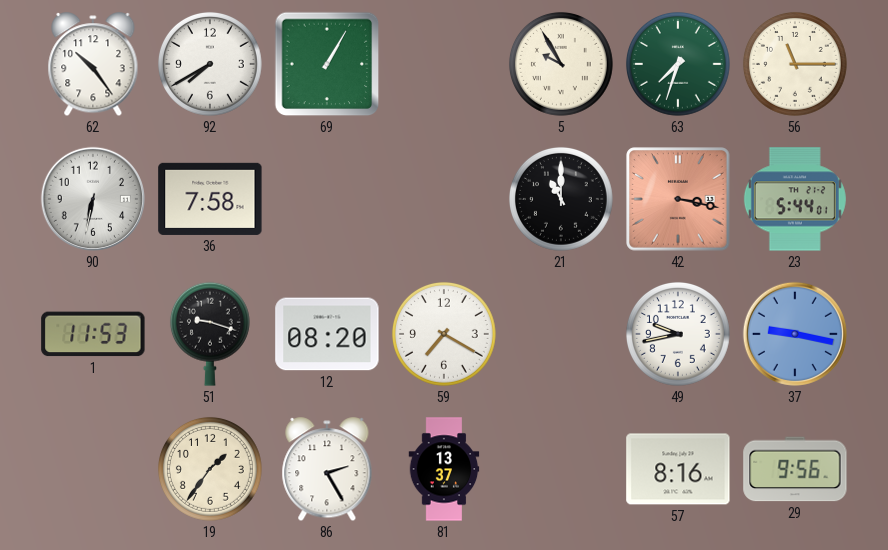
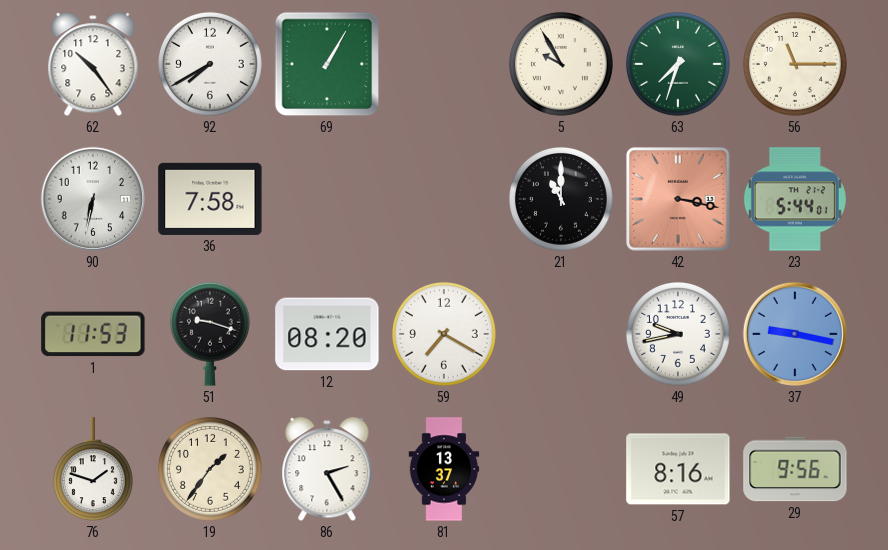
76: none -> 1:48
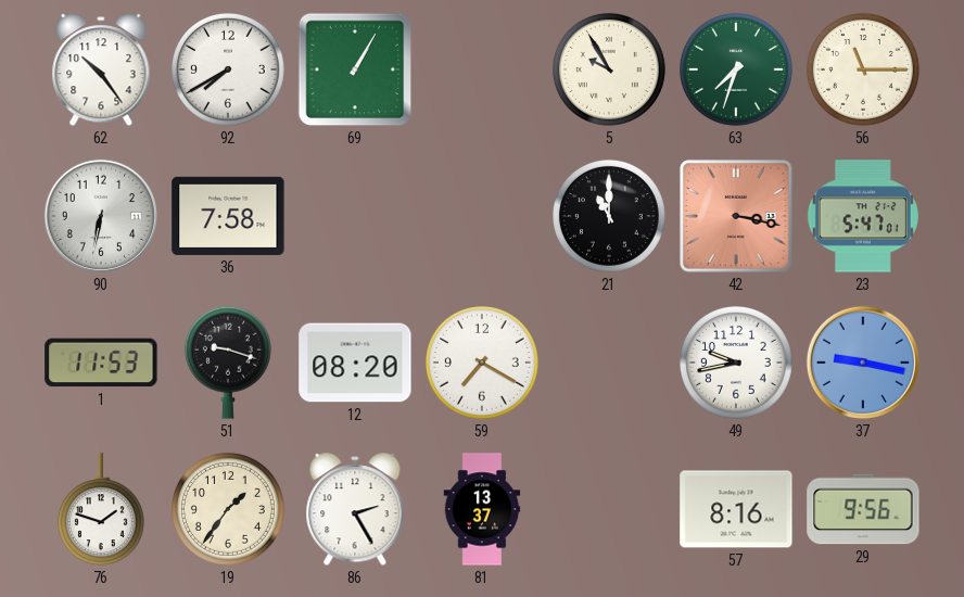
23: 5:44 -> 5:47
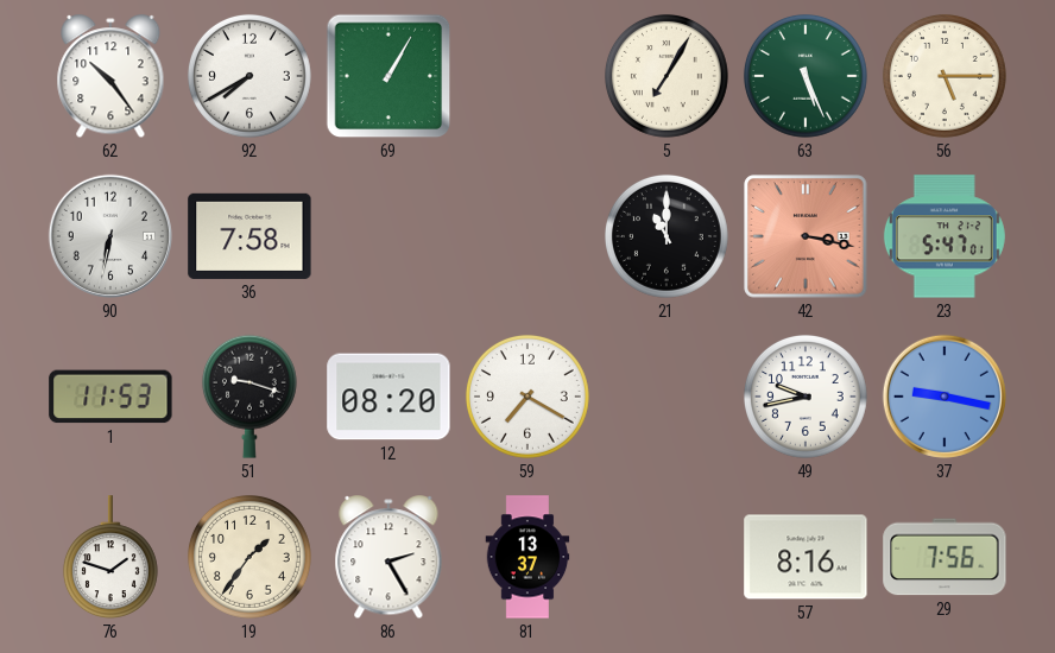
5: 9:55 -> 7:05
63: 7:33 -> 5:26
56: 11:15 -> 5:15
29: 9:56 -> 7:56
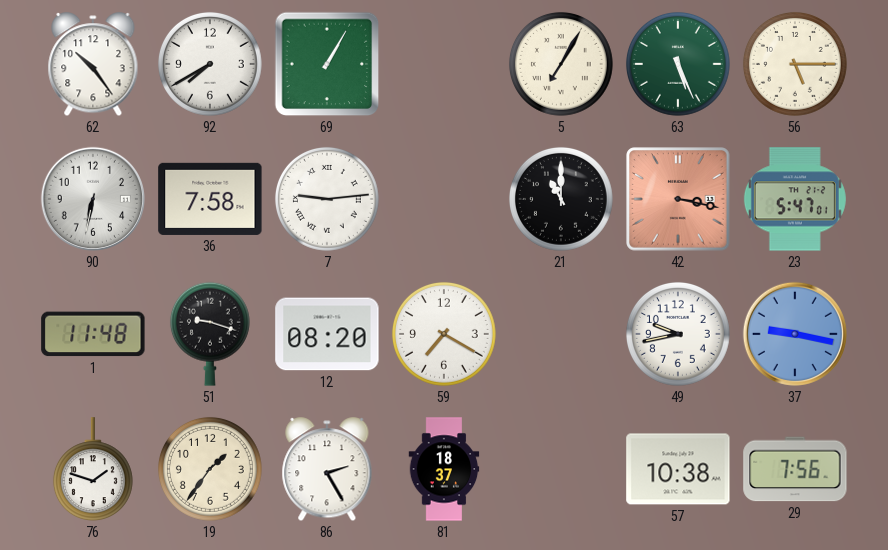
7: none -> 9:14
1: 11:53 -> 11:48
81: 13:37 -> 18:37
57: 8:16 -> 10:38
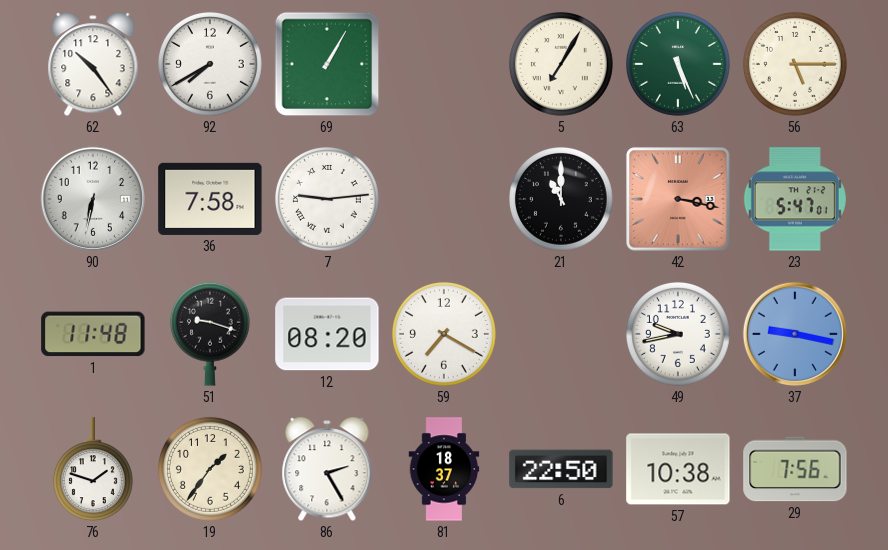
6: none -> 22:50
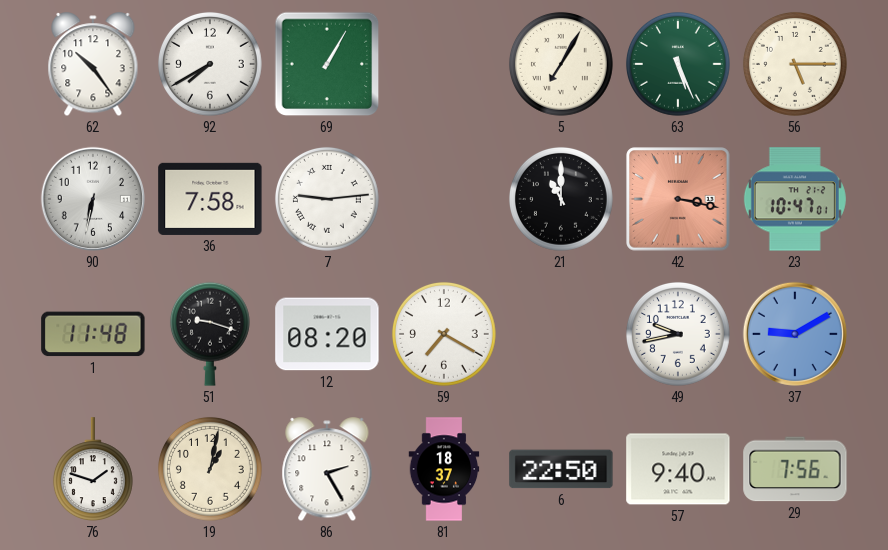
23: 5:47 -> 10:47
37: 9:17 -> 9:10
19: 1:36 -> 1:02
57: 10:38 -> 9:40
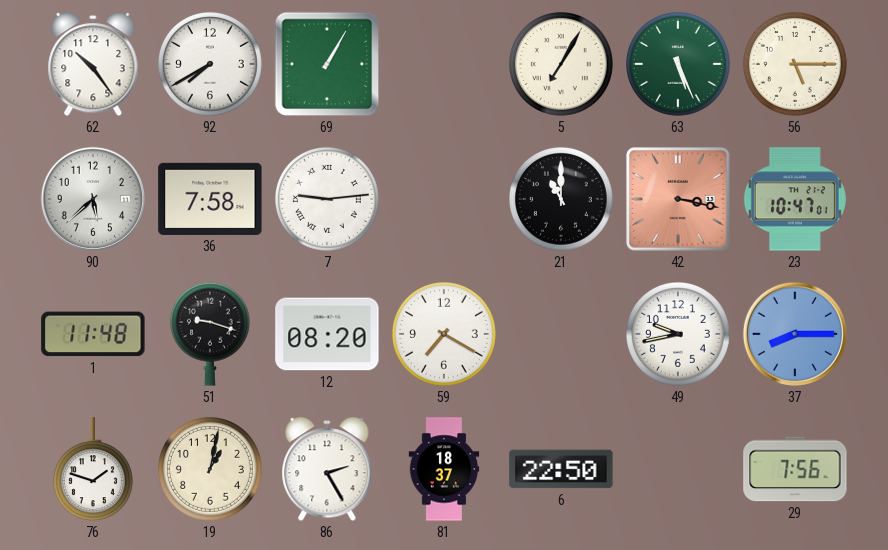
90: 6:32 -> 5:38
37: 9:10 -> 8:15
57: 9:40 -> none
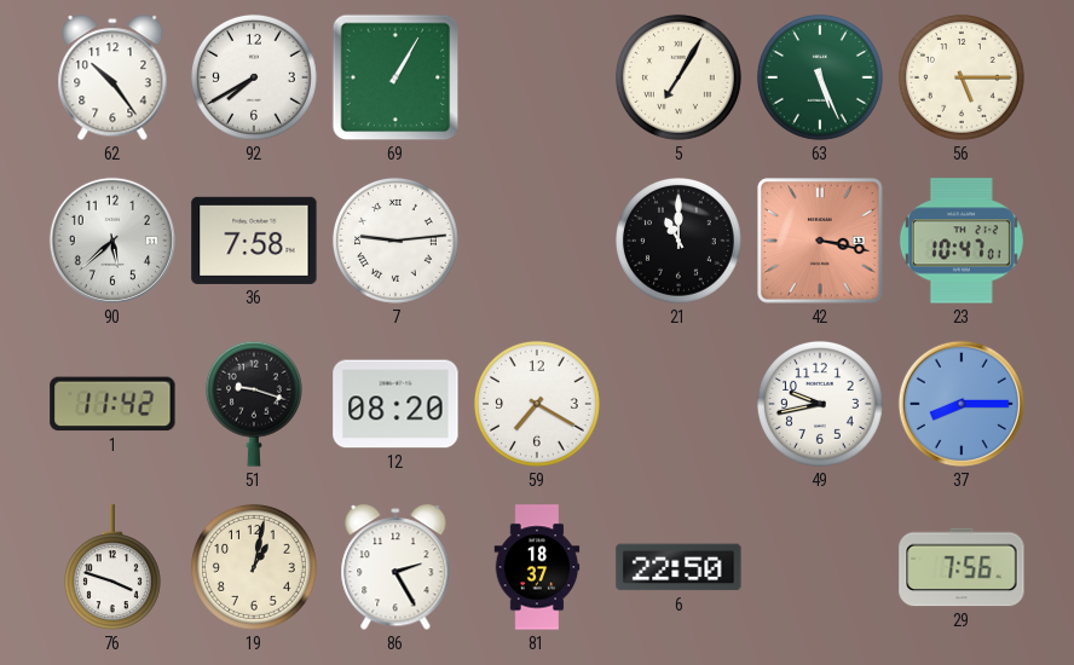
1: 11:48 -> 11:42
76: 1:48 -> 3:48
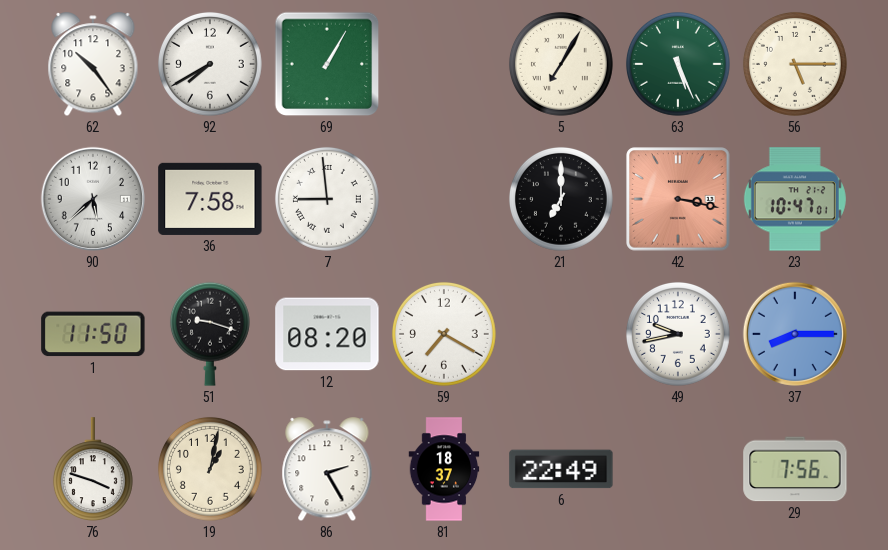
7: 9:14 -> 8:59
21: 11:00 -> 7:00
1: 11:42 -> 11:50
6: 22:50 -> 22:49
